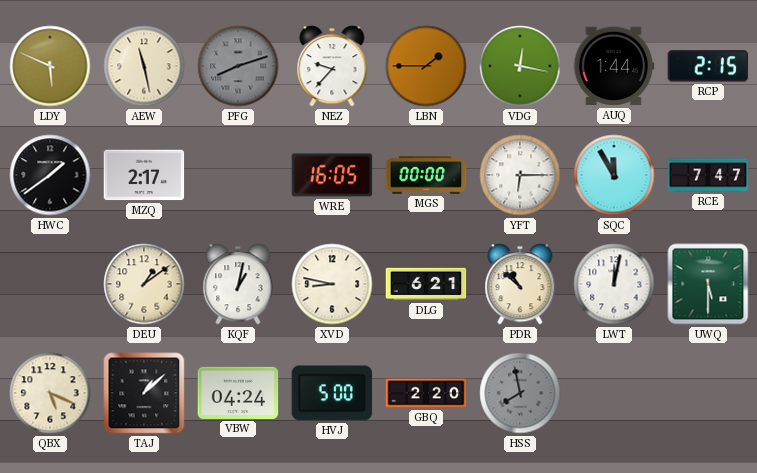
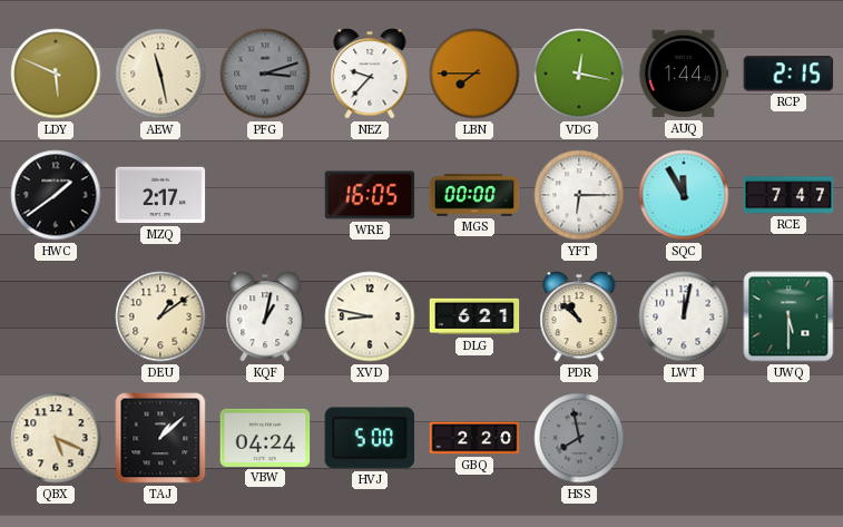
PFG: 8:12 -> 3:12
LBN: 1:45 -> 7:45
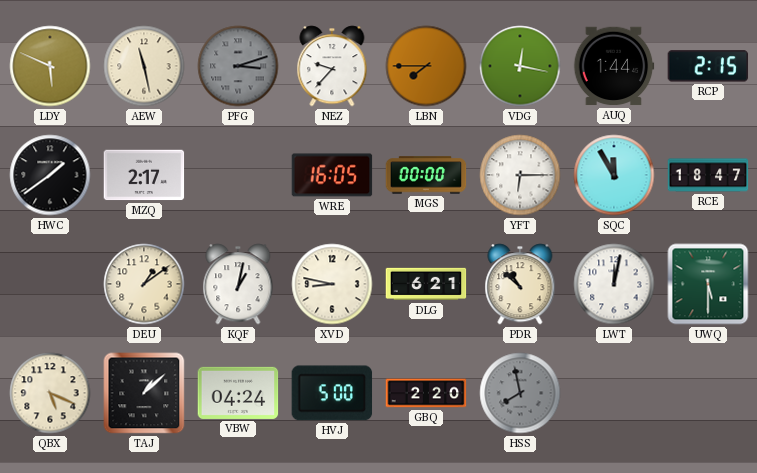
RCE: 7:47 -> 18:47
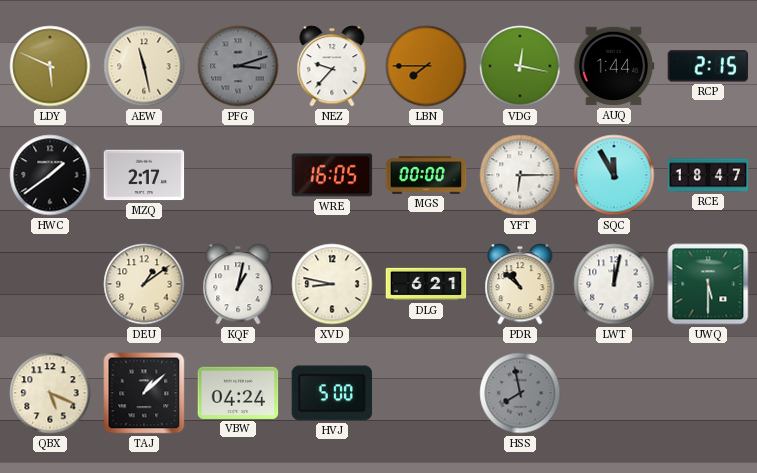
GBQ: 2:20 -> none
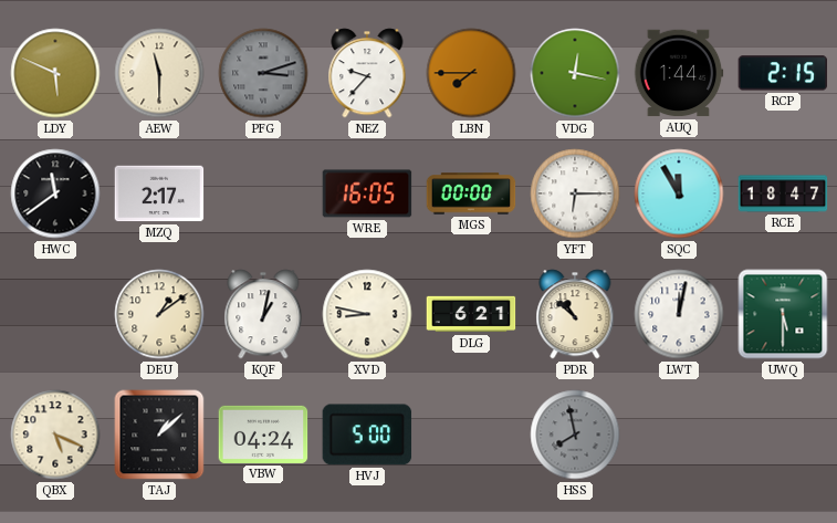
AEW: 11:28 -> 11:30
HWC: 1:39 -> 11:39
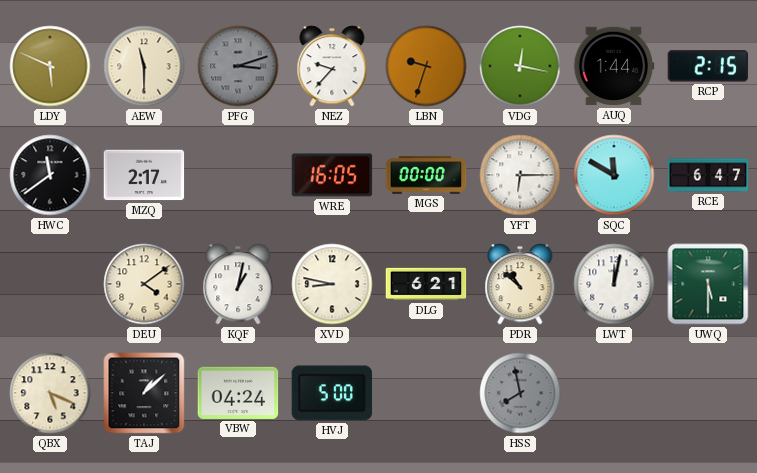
LBN: 7:45 -> 9:33
SQC: 11:55 -> 11:50
RCE: 18:47 -> 6:47
DEU: 1:09 -> 4:09
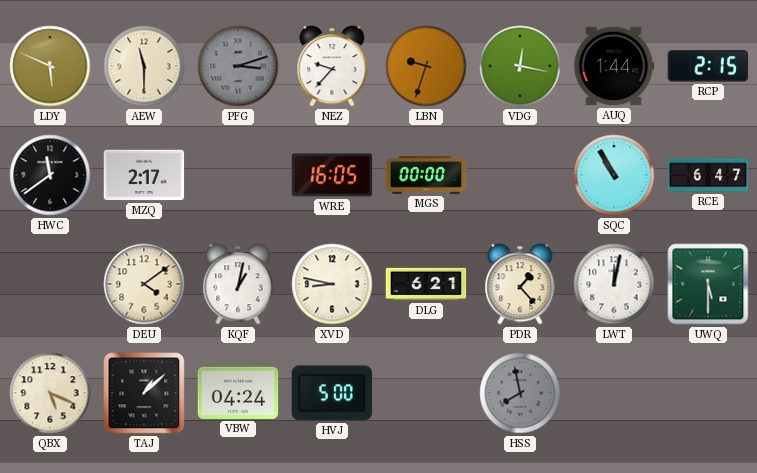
YFT: 6:15 -> none
SQC: 11:50 -> 10:55
PDR: 10:52 -> 1:23
